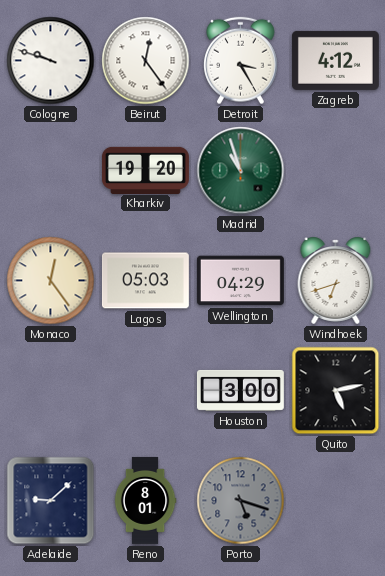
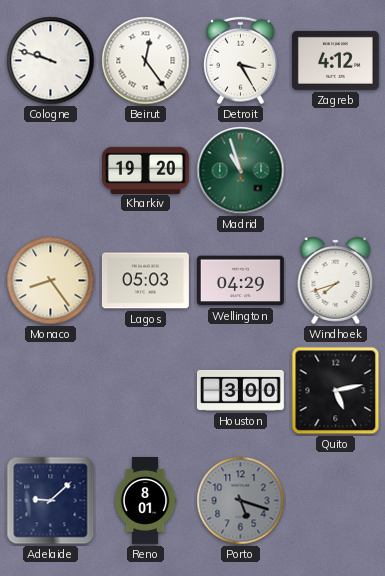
Monaco: 12:24 -> 8:24
Windhoek: 6:42 -> 7:42
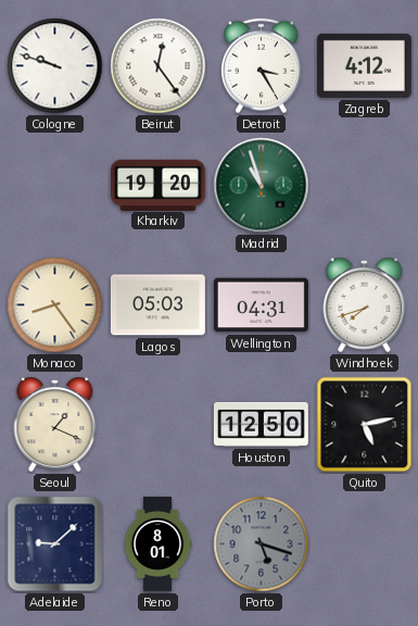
Wellington: 04:29 -> 04:31
Seoul: none -> 1:19
Houston: 3:00 -> 12:50
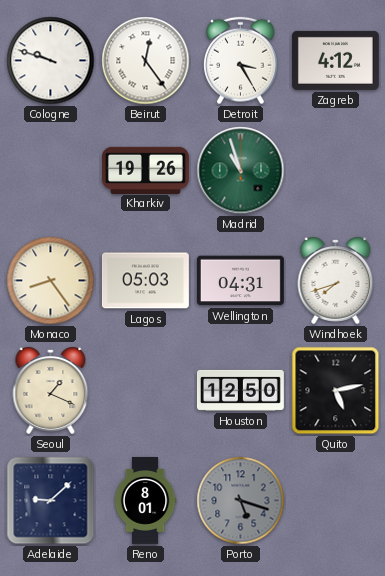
Kharkiv: 19:20 -> 19:26
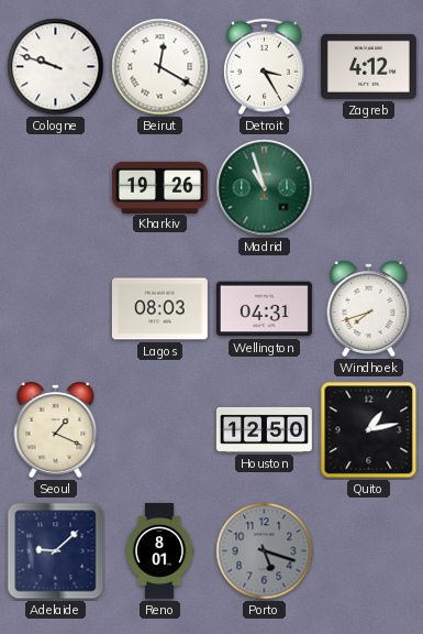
Beirut: 12:24 -> 12:20
Monaco: 8:24 -> none
Lagos: 05:03 -> 08:03
Quito: 5:13 -> 1:13
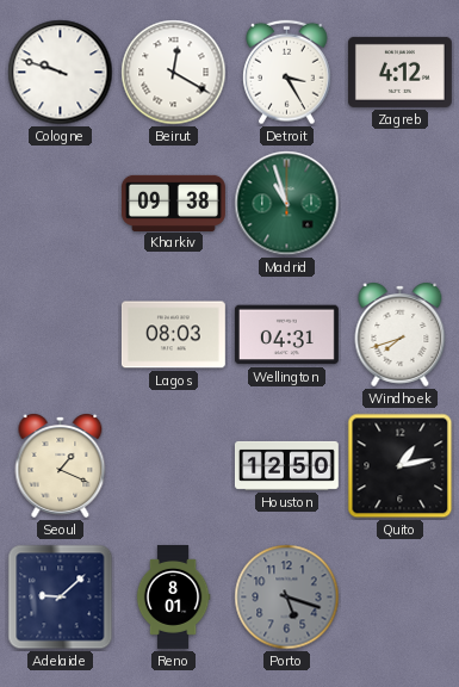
Kharkiv: 19:26 -> 09:38
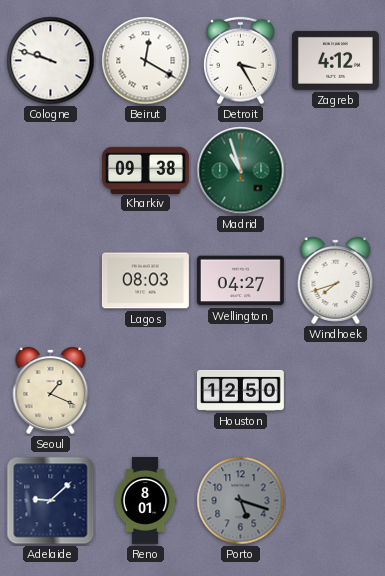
Wellington: 04:31 -> 04:27
Quito: 1:13 -> none
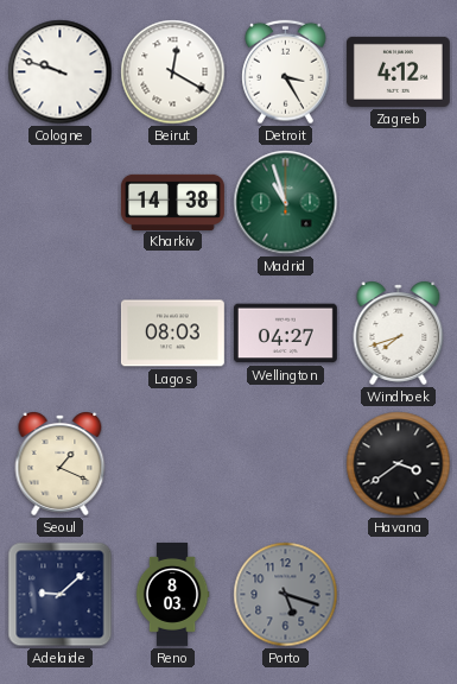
Kharkiv: 09:38 -> 14:38
Houston: 12:50 -> none
Havana: none -> 3:39
Reno: 8:01 -> 8:03
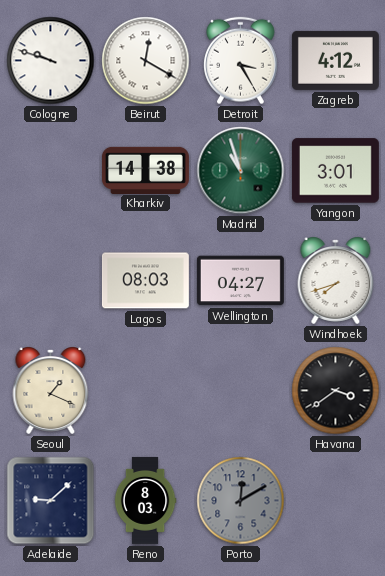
Yangon: none -> 3:01
Porto: 5:18 -> 12:10
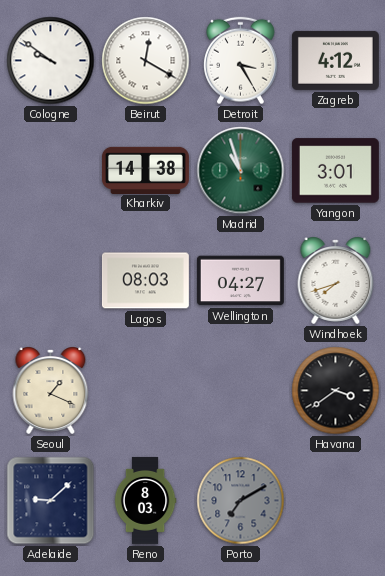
Cologne: 9:48 -> 9:51
Porto: 12:10 -> 7:10
